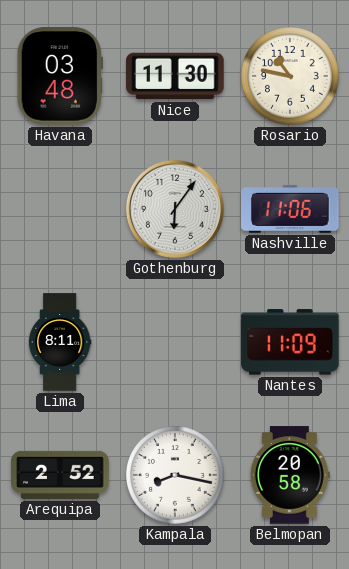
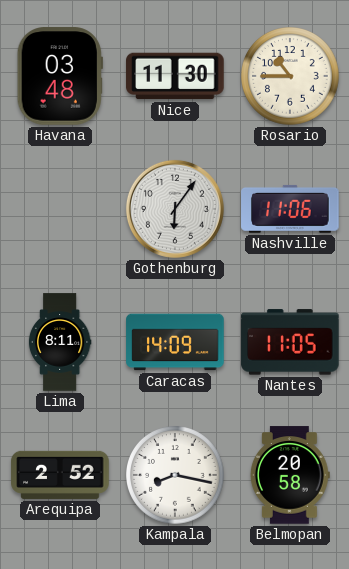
Rosario: 10:47 -> 10:45
Caracas: none -> 14:09
Nantes: 11:09 -> 11:05
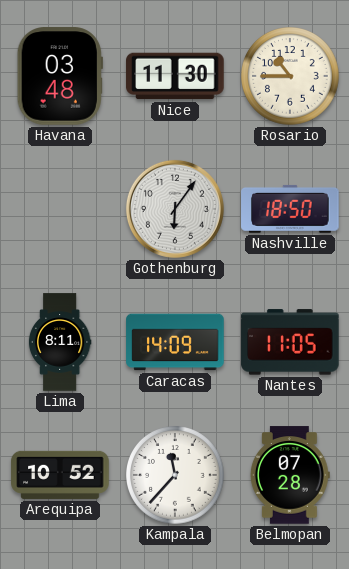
Nashville: 11:06 -> 18:50
Arequipa: 2:52 -> 10:52
Kampala: 8:17 -> 11:37
Belmopan: 20:58 -> 07:28
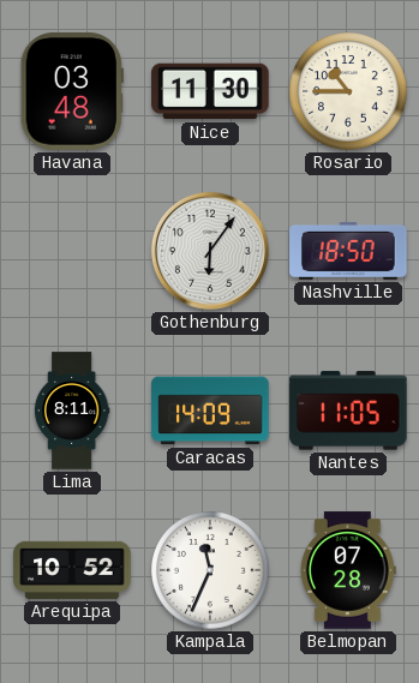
Kampala: 11:37 -> 11:34
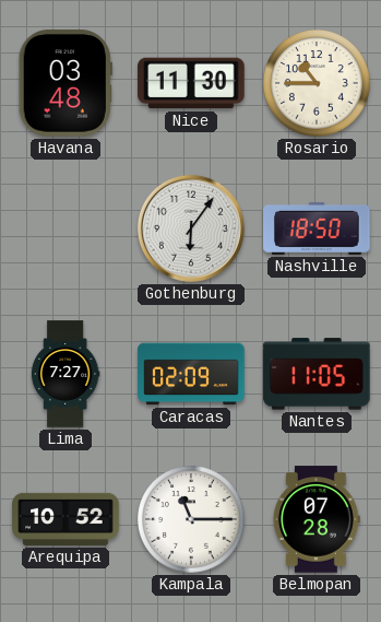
Lima: 8:11 -> 7:27
Caracas: 14:09 -> 02:09
Kampala: 11:34 -> 11:15
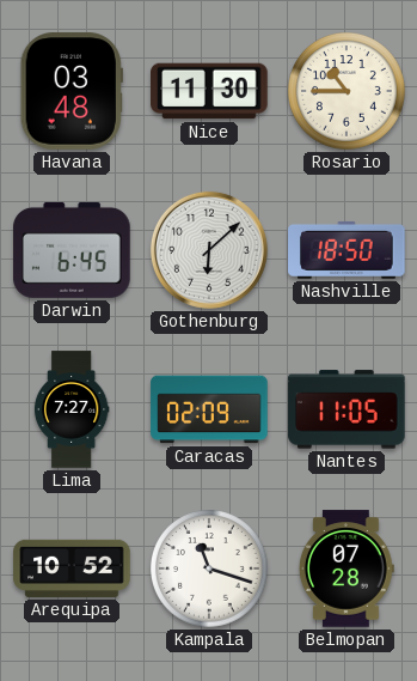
Darwin: none -> 6:45
Gothenburg: 6:06 -> 6:08
Kampala: 11:15 -> 11:18
